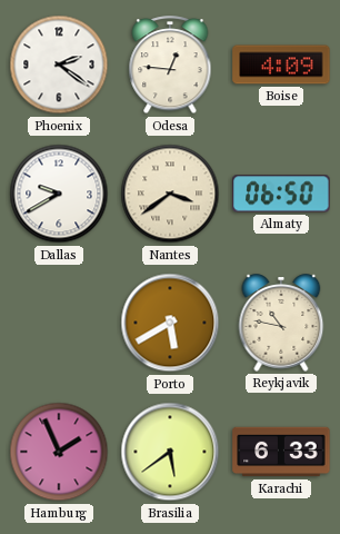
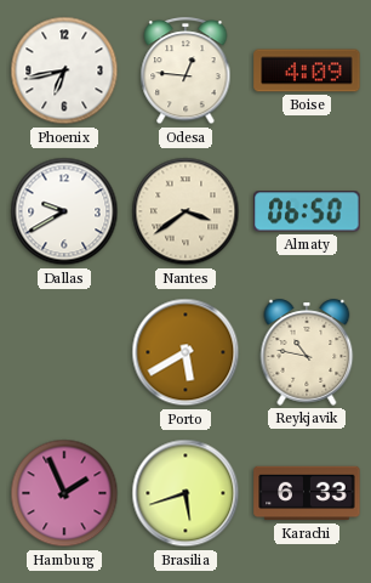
Phoenix: 2:21 -> 6:43
Brasilia: 5:39 -> 5:42
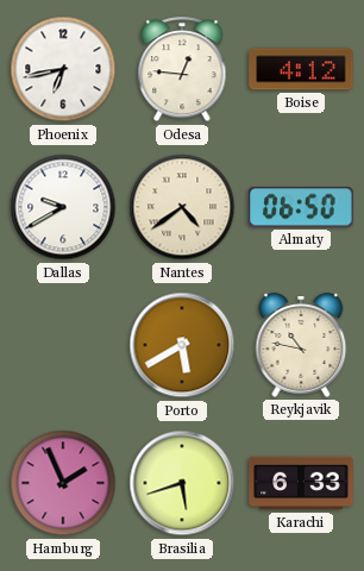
Boise: 4:09 -> 4:12
Nantes: 3:39 -> 4:39
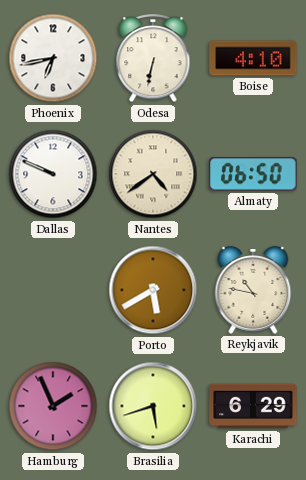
Odesa: 12:46 -> 6:32
Boise: 4:12 -> 4:10
Dallas: 9:40 -> 9:49
Karachi: 6:33 -> 6:29
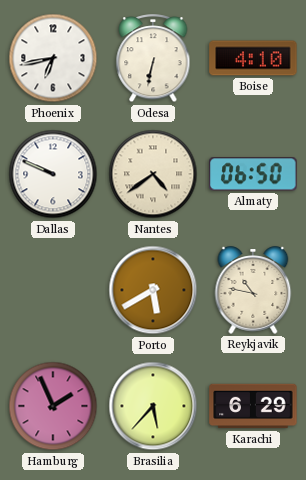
Brasilia: 5:42 -> 5:37
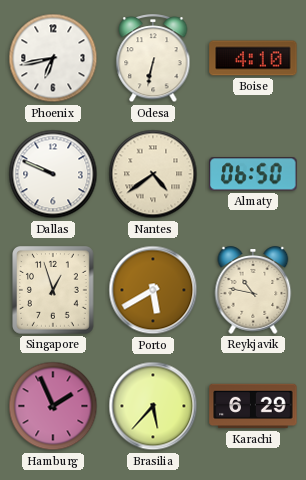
Singapore: none -> 12:57
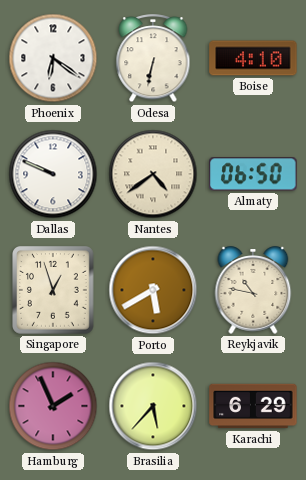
Phoenix: 6:43 -> 6:21
